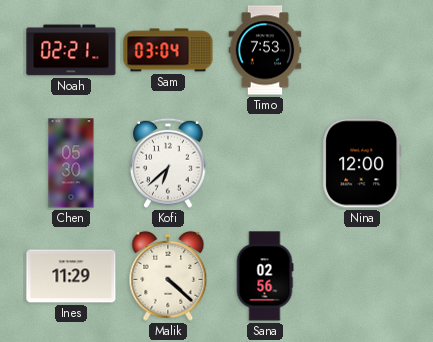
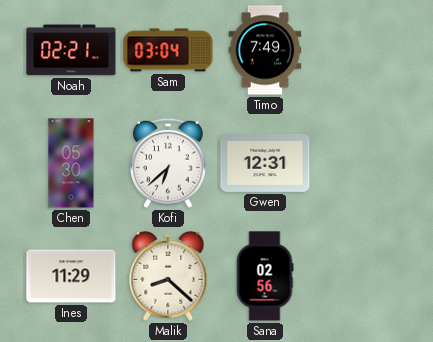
Timo: 7:53 -> 7:49
Gwen: none -> 12:31
Nina: 12:00 -> none
Malik: 4:22 -> 8:22
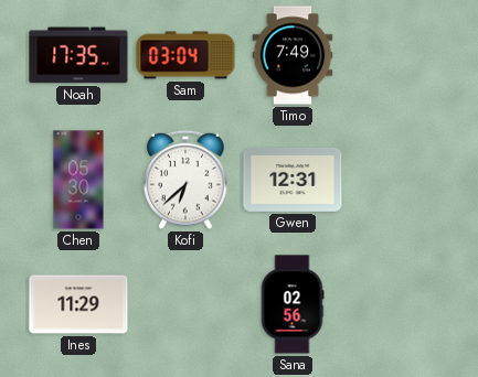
Noah: 02:21 -> 17:35
Malik: 8:22 -> none
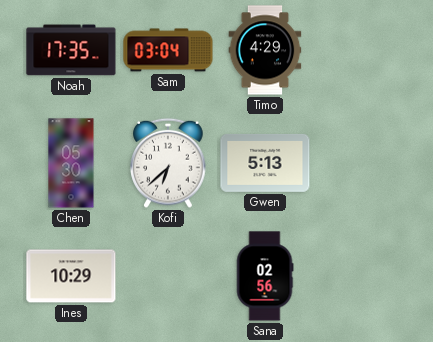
Timo: 7:49 -> 4:29
Gwen: 12:31 -> 5:13
Ines: 11:29 -> 10:29
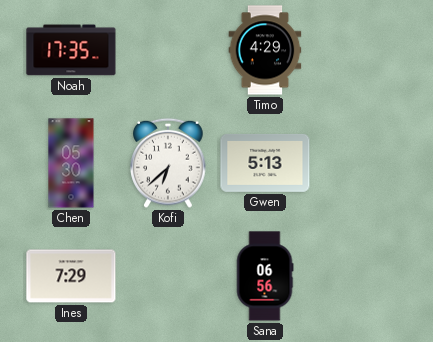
Sam: 03:04 -> none
Ines: 10:29 -> 7:29
Sana: 02:56 -> 06:56
